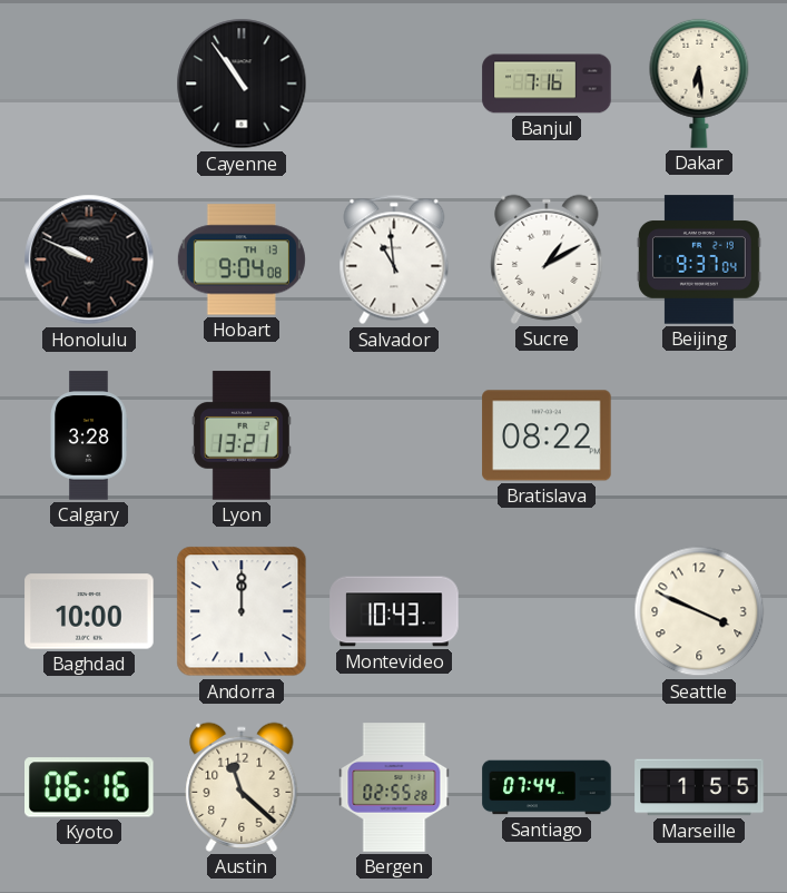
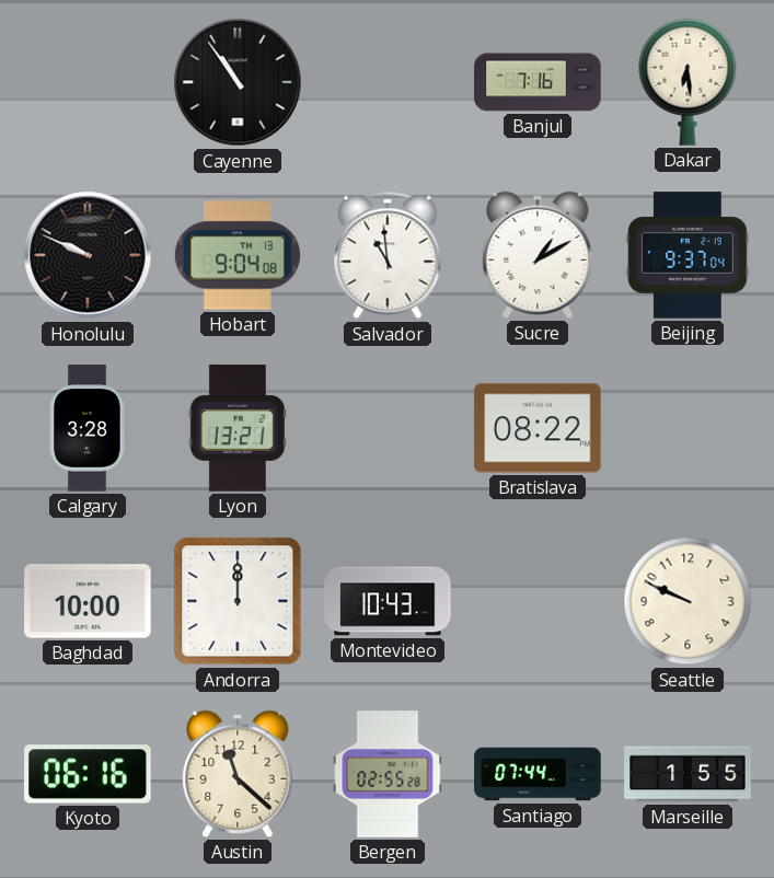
Seattle: 3:49 -> 9:49
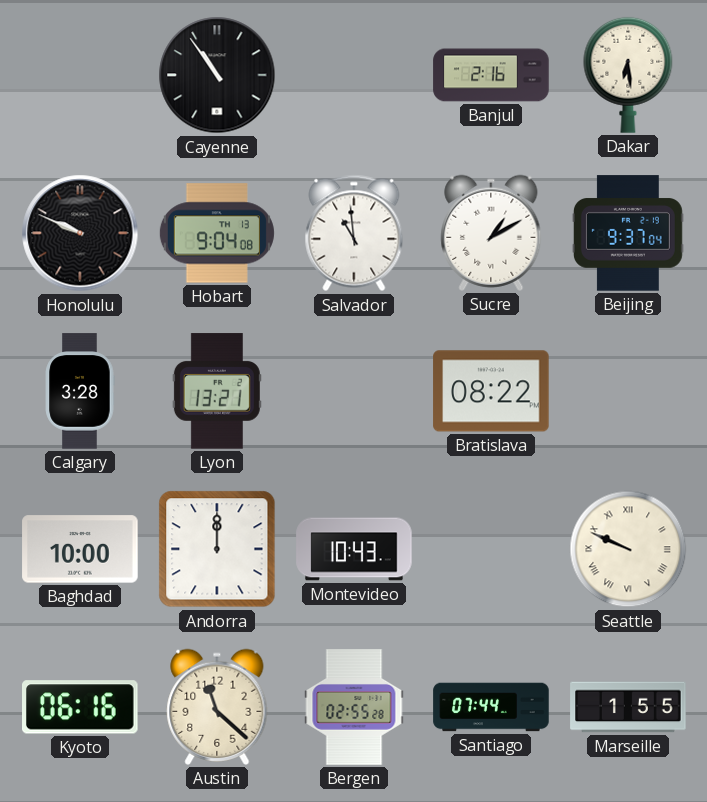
Banjul: 7:16 -> 2:16
Seattle numerals: Arabic -> Roman
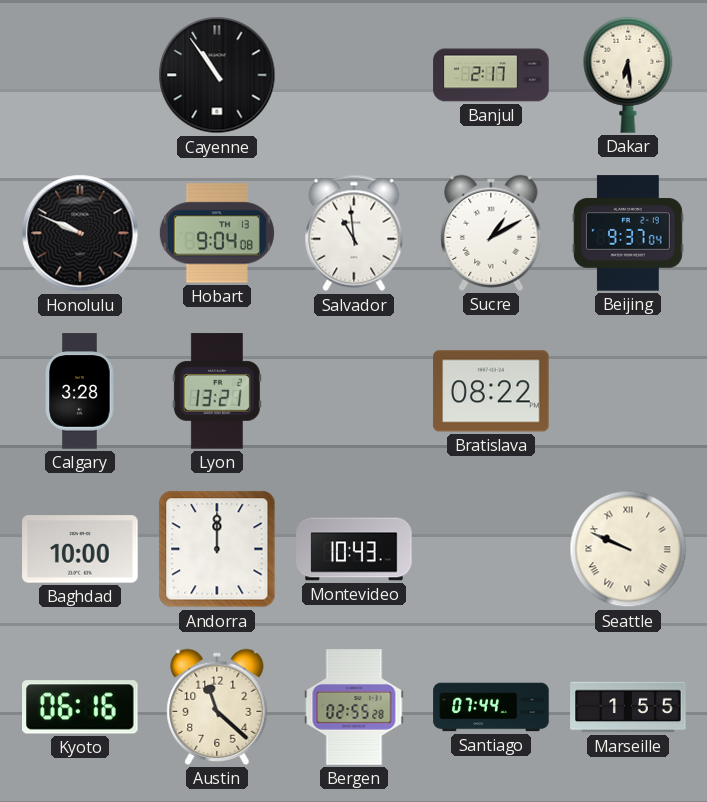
Banjul: 2:16 -> 2:17
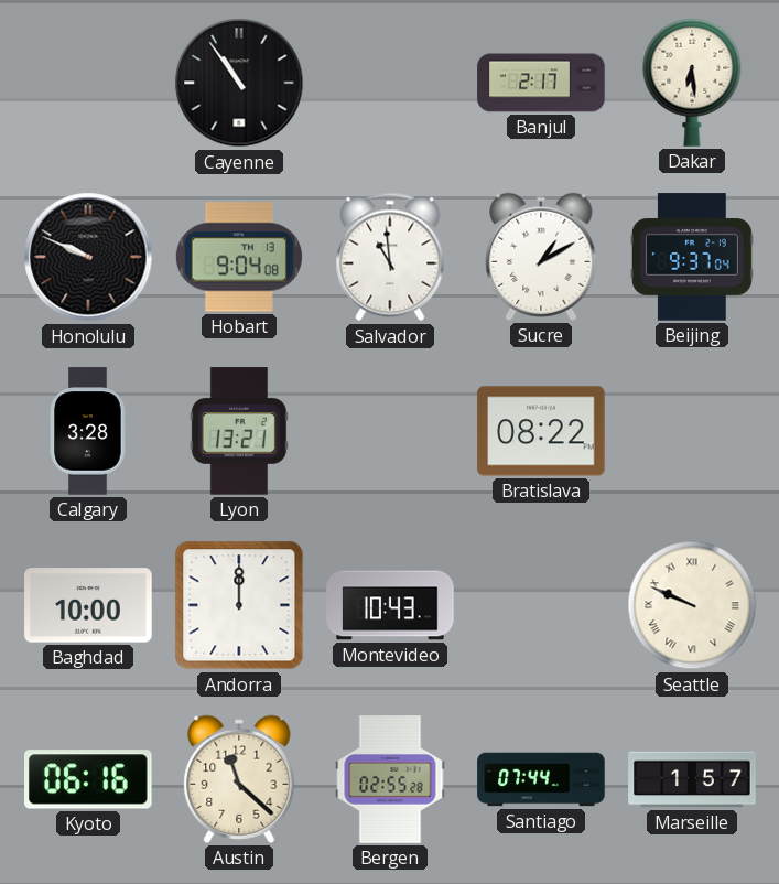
Marseille: 1:55 -> 1:57
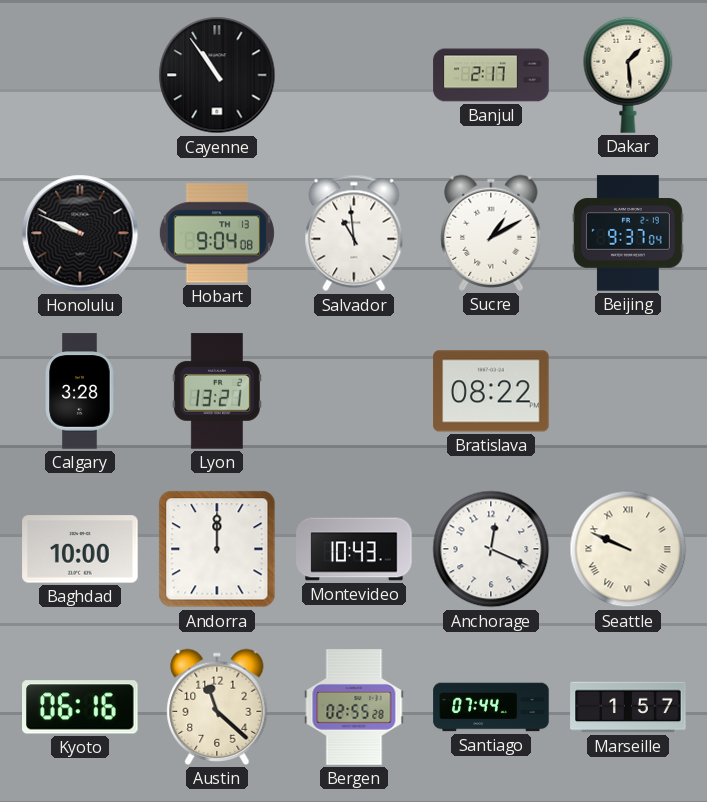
Dakar: 6:29 -> 1:29
Anchorage: none -> 12:19
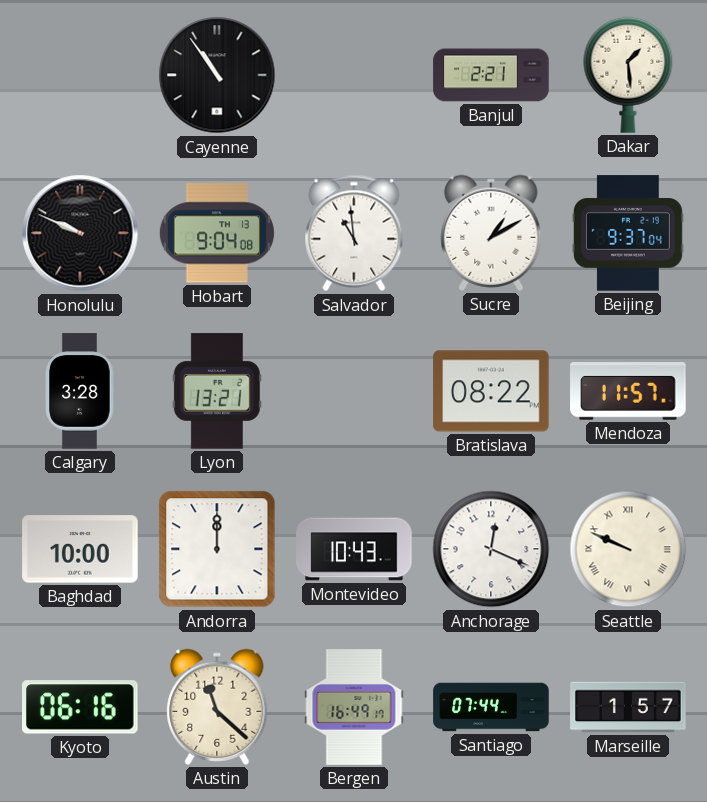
Banjul: 2:17 -> 2:21
Mendoza: none -> 11:57
Bergen: 02:55 -> 16:49
